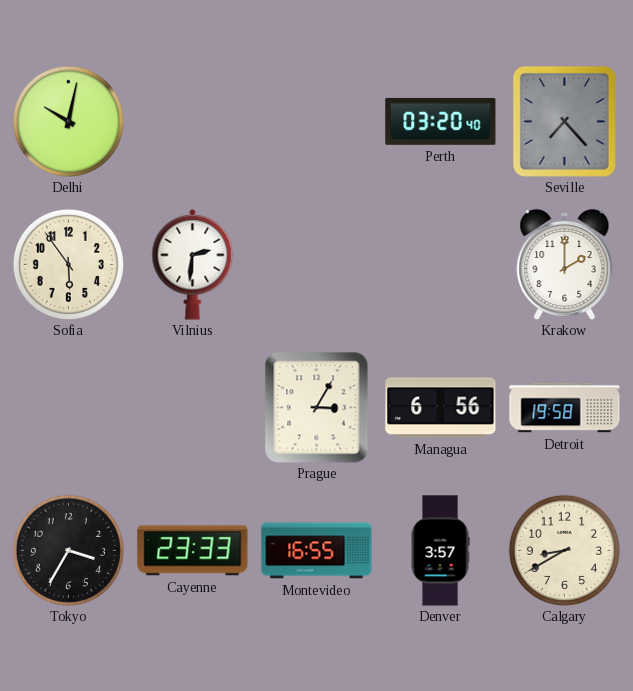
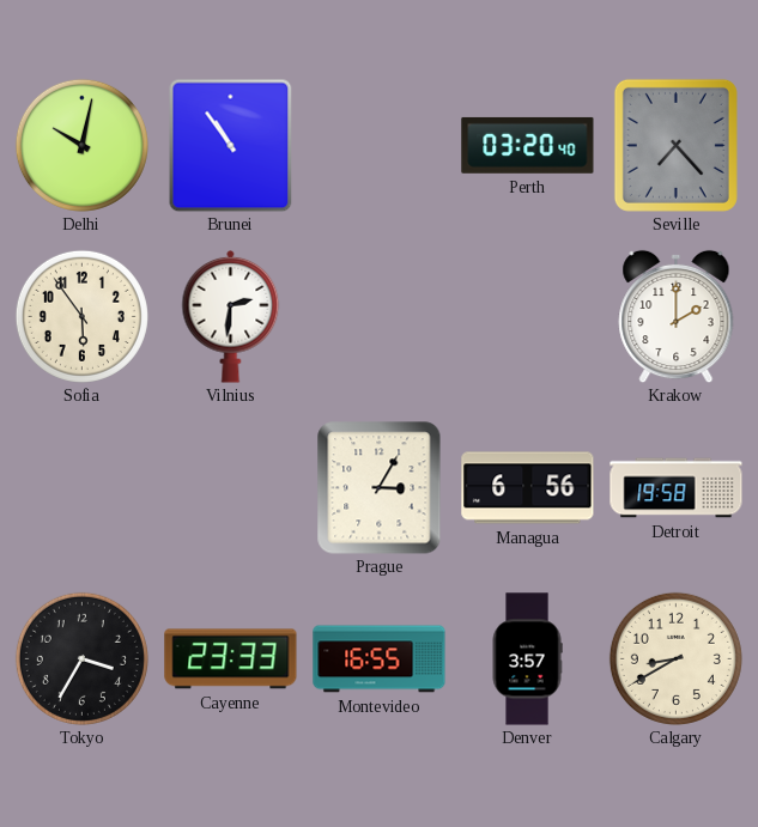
Brunei: none -> 10:54
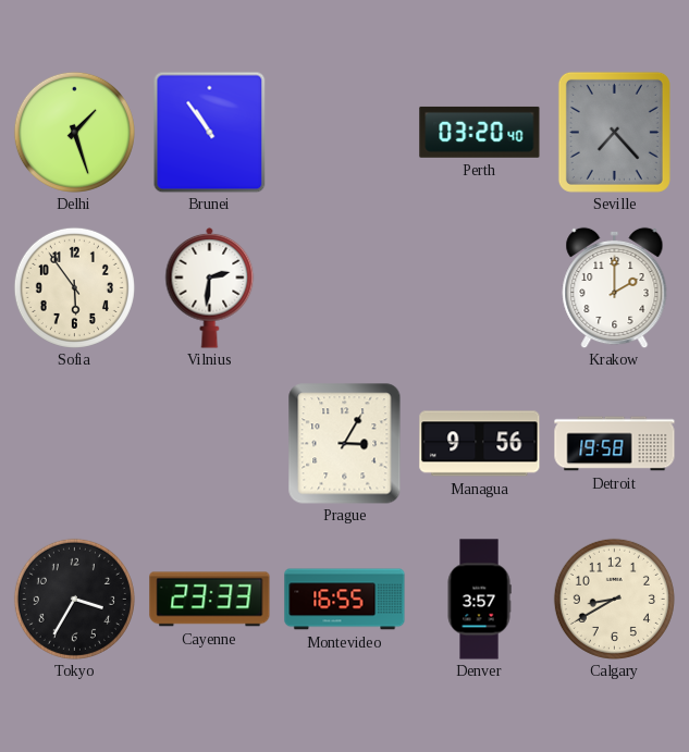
Delhi: 10:02 -> 1:27
Managua: 6:56 -> 9:56
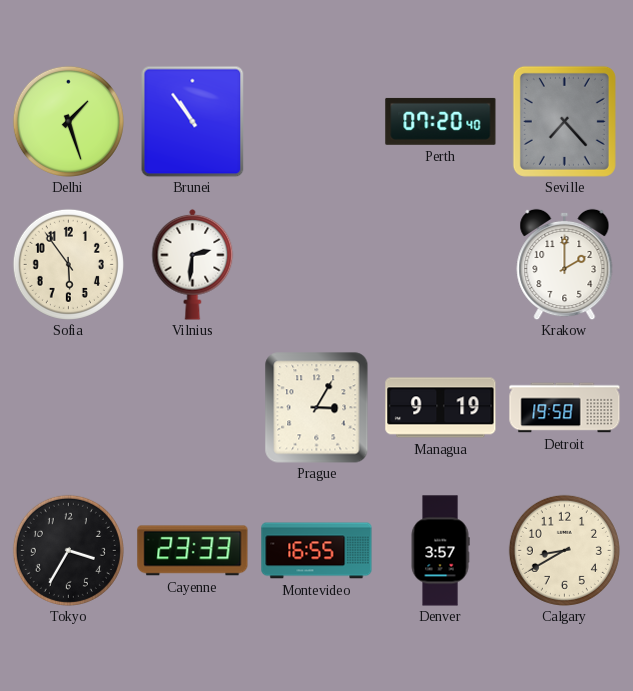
Perth: 03:20 -> 07:20
Managua: 9:56 -> 9:19
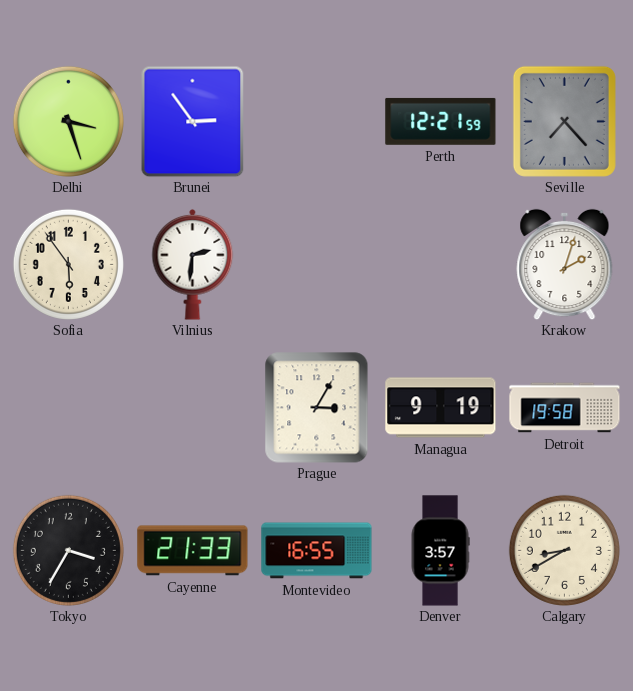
Delhi: 1:27 -> 3:27
Brunei: 10:54 -> 2:54
Perth: 07:20 -> 12:21
Krakow: 2:00 -> 2:03
Cayenne: 23:33 -> 21:33
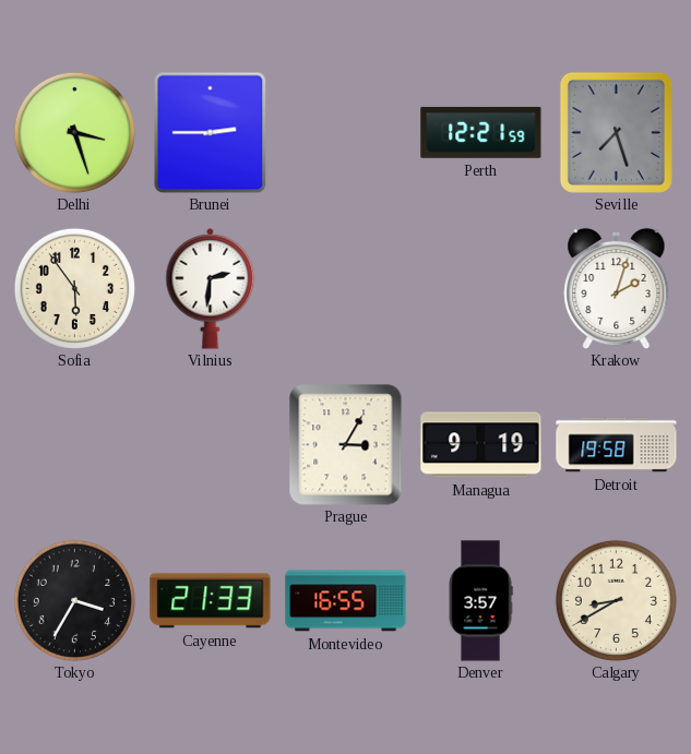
Brunei: 2:54 -> 2:45
Seville: 7:23 -> 7:27
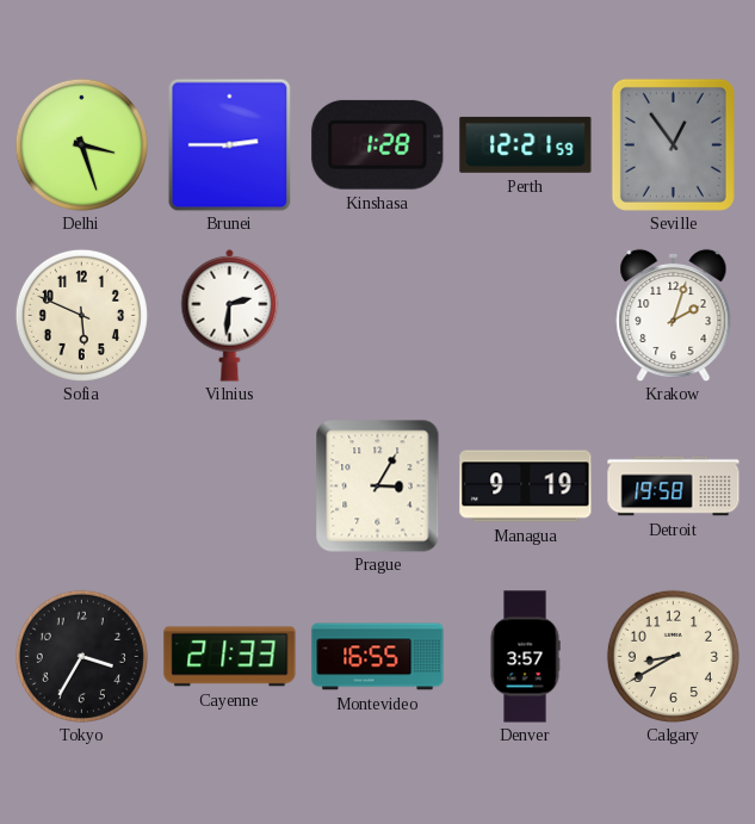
Kinshasa: none -> 1:28
Seville: 7:27 -> 12:54
Sofia: 5:54 -> 5:49
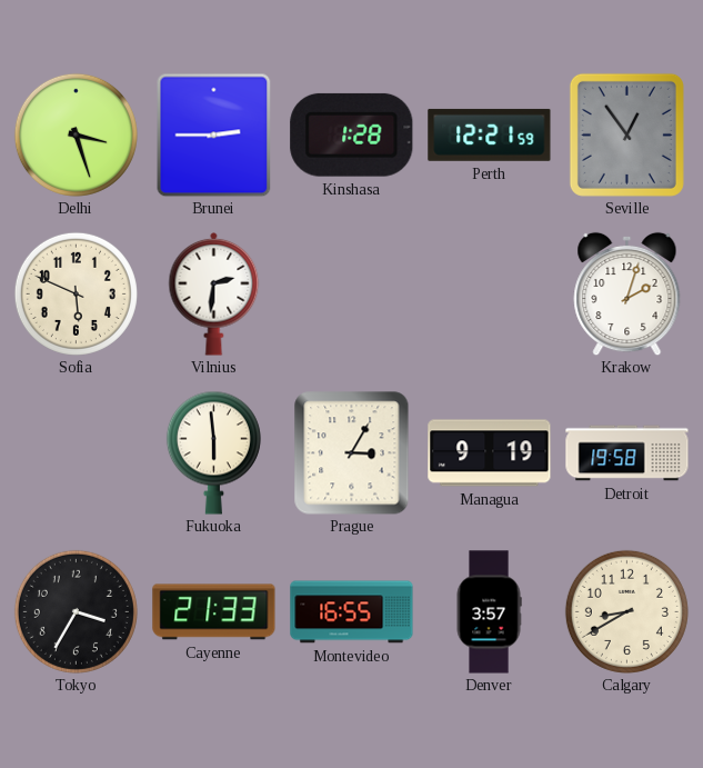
Fukuoka: none -> 5:59
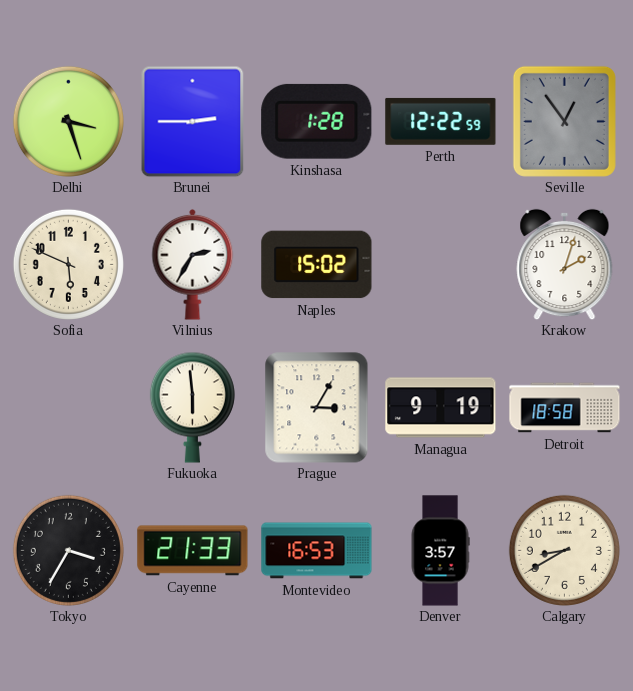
Perth: 12:21 -> 12:22
Vilnius: 2:31 -> 2:35
Naples: none -> 15:02
Detroit: 19:58 -> 18:58
Montevideo: 16:55 -> 16:53
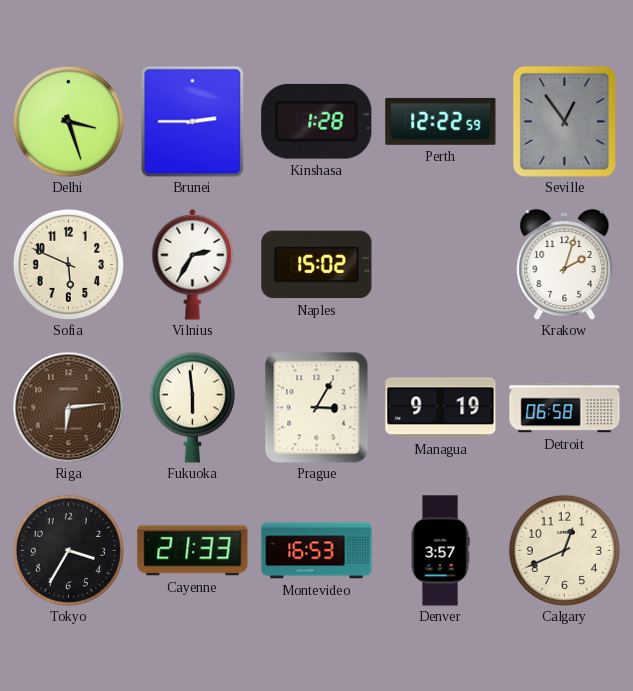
Riga: none -> 6:14
Detroit: 18:58 -> 06:58
Calgary: 8:40 -> 12:41
